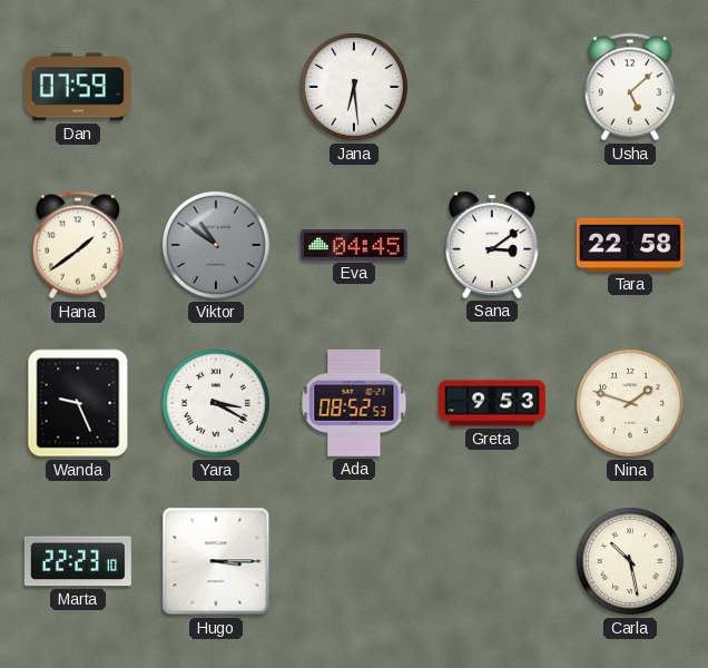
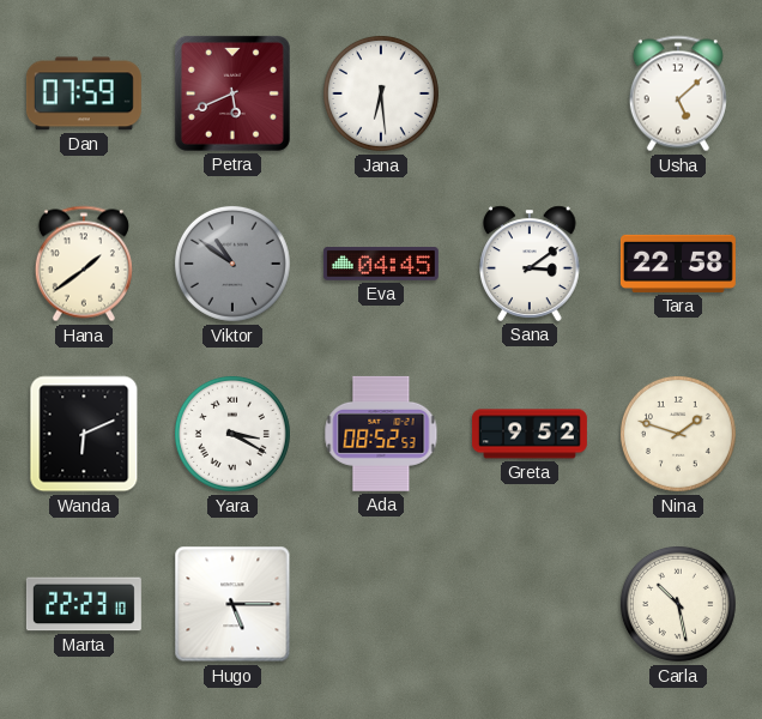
Petra: none -> 5:41
Wanda: 9:26 -> 6:11
Greta: 9:53 -> 9:52
Hugo: 3:15 -> 5:15
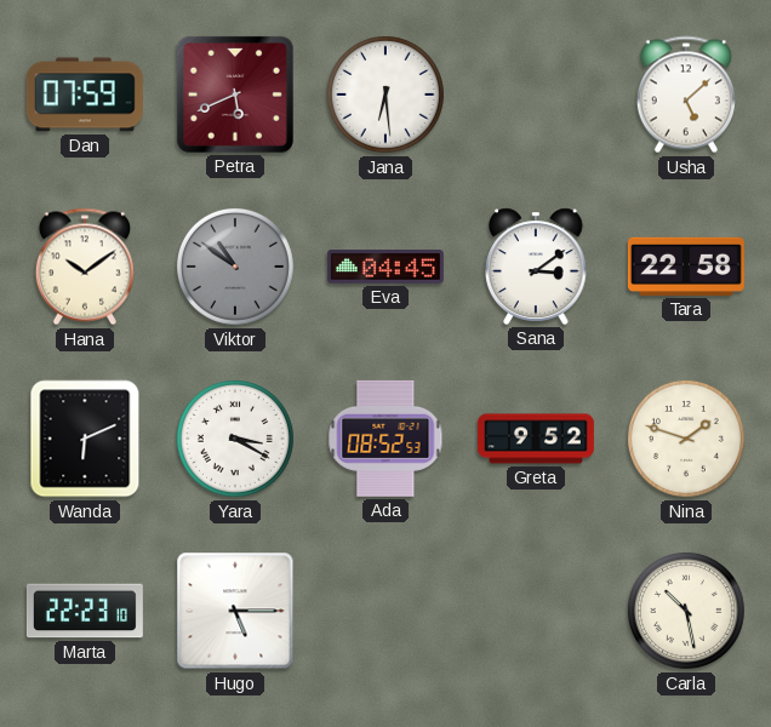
Hana: 1:39 -> 10:09
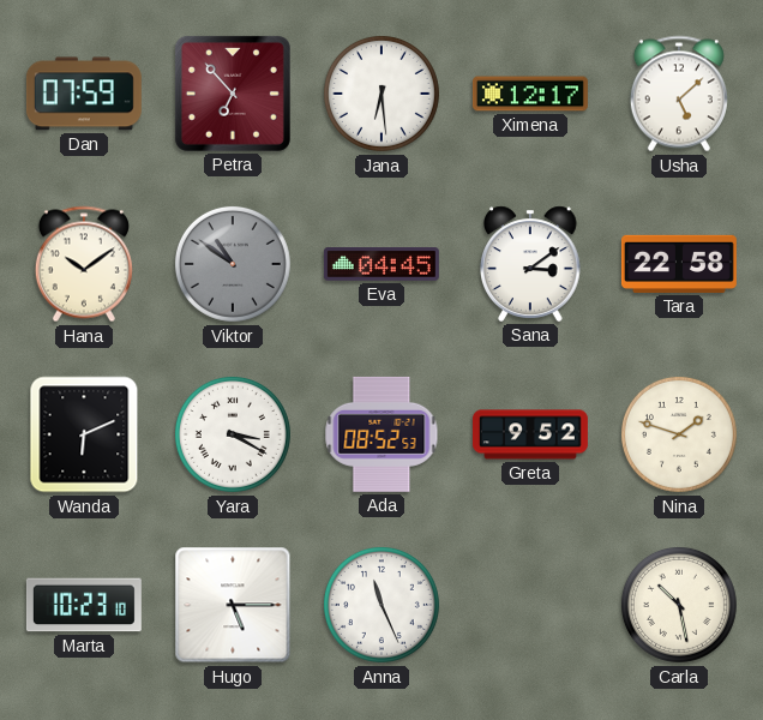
Petra: 5:41 -> 6:53
Ximena: none -> 12:17
Marta: 22:23 -> 10:23
Anna: none -> 11:26
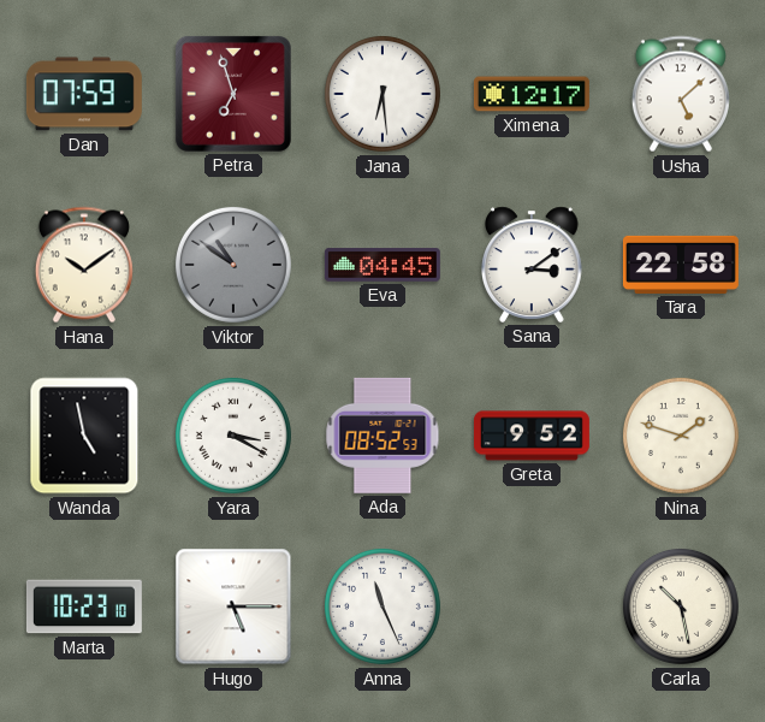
Petra: 6:53 -> 6:57
Wanda: 6:11 -> 4:58
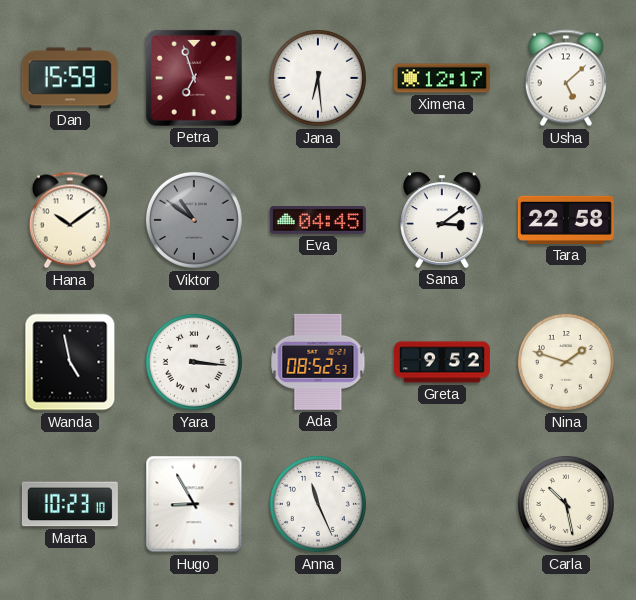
Dan: 07:59 -> 15:59
Yara: 3:20 -> 3:16
Hugo: 5:15 -> 8:55
